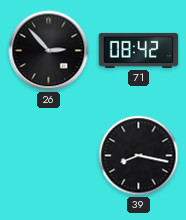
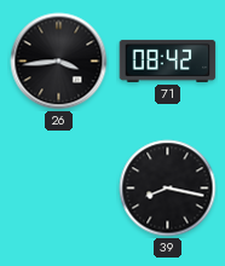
26: 2:53 -> 3:44
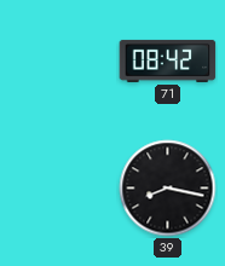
26: 3:44 -> none
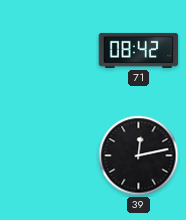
39: 8:17 -> 12:13
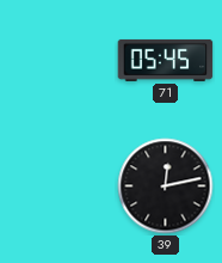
71: 08:42 -> 05:45
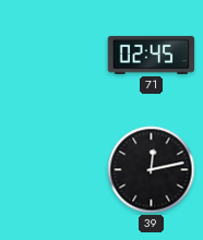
71: 05:45 -> 02:45
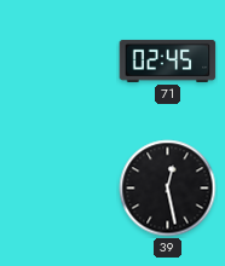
39: 12:13 -> 12:28
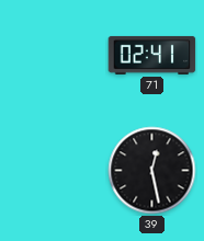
71: 02:45 -> 02:41
